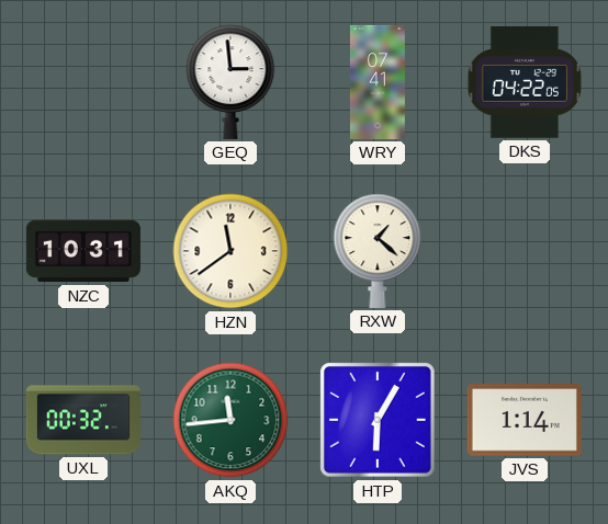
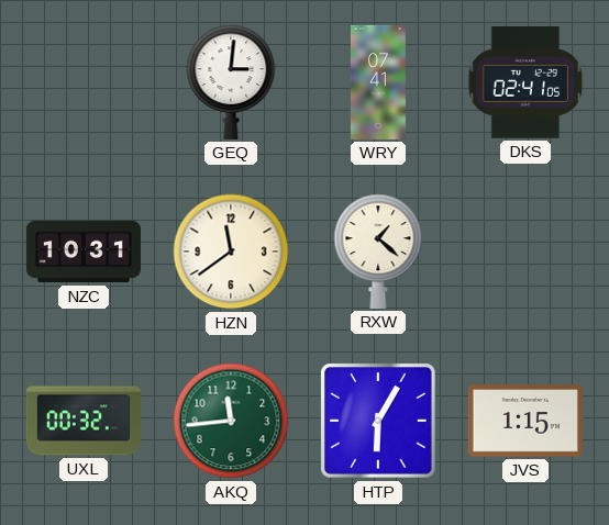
GEQ: 2:59 -> 3:01
DKS: 04:22 -> 02:41
JVS: 1:14 -> 1:15
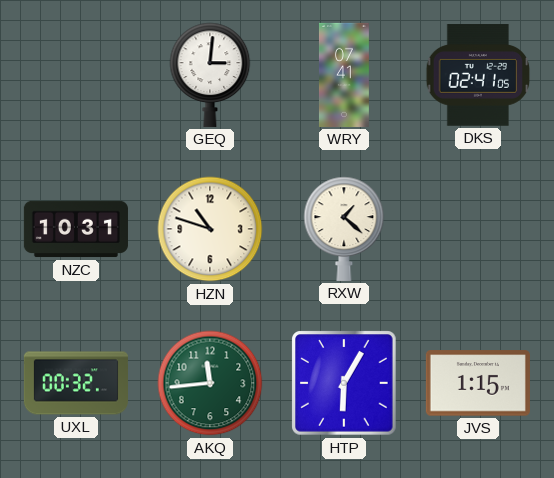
HZN: 11:39 -> 10:48
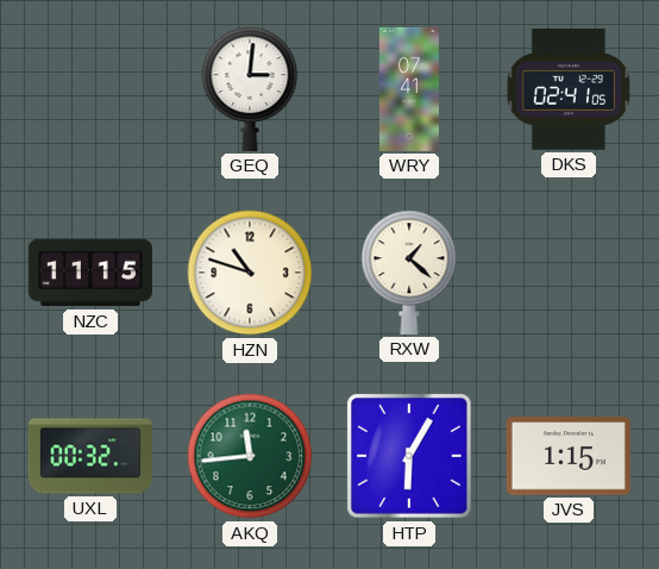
NZC: 10:31 -> 11:15
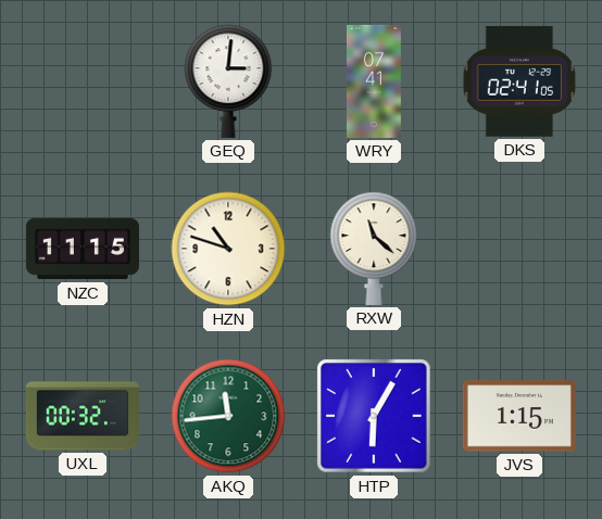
RXW: 1:22 -> 11:22
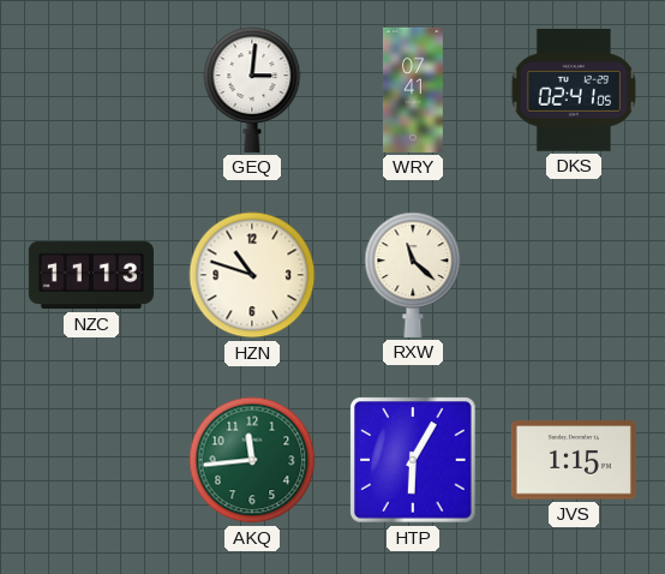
NZC: 11:15 -> 11:13
UXL: 00:32 -> none
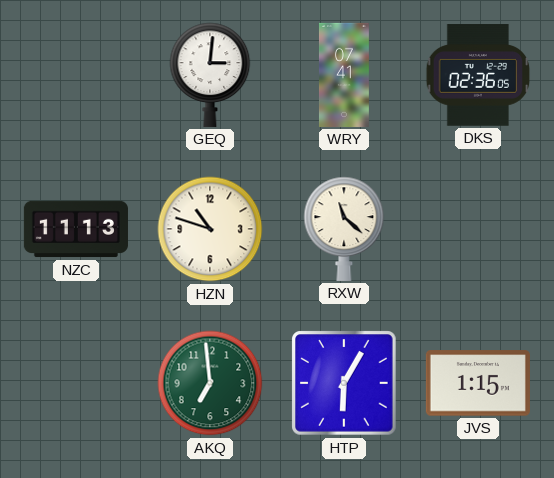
DKS: 02:41 -> 02:36
AKQ: 11:44 -> 6:59
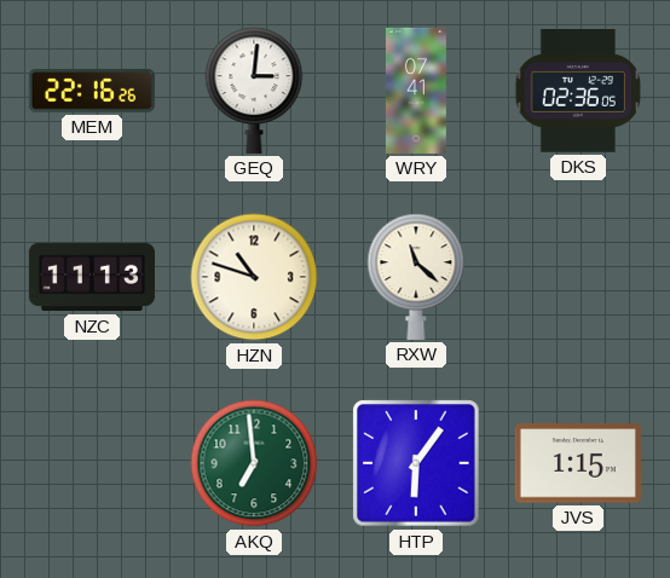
MEM: none -> 22:16
HTP: 6:05 -> 6:06
